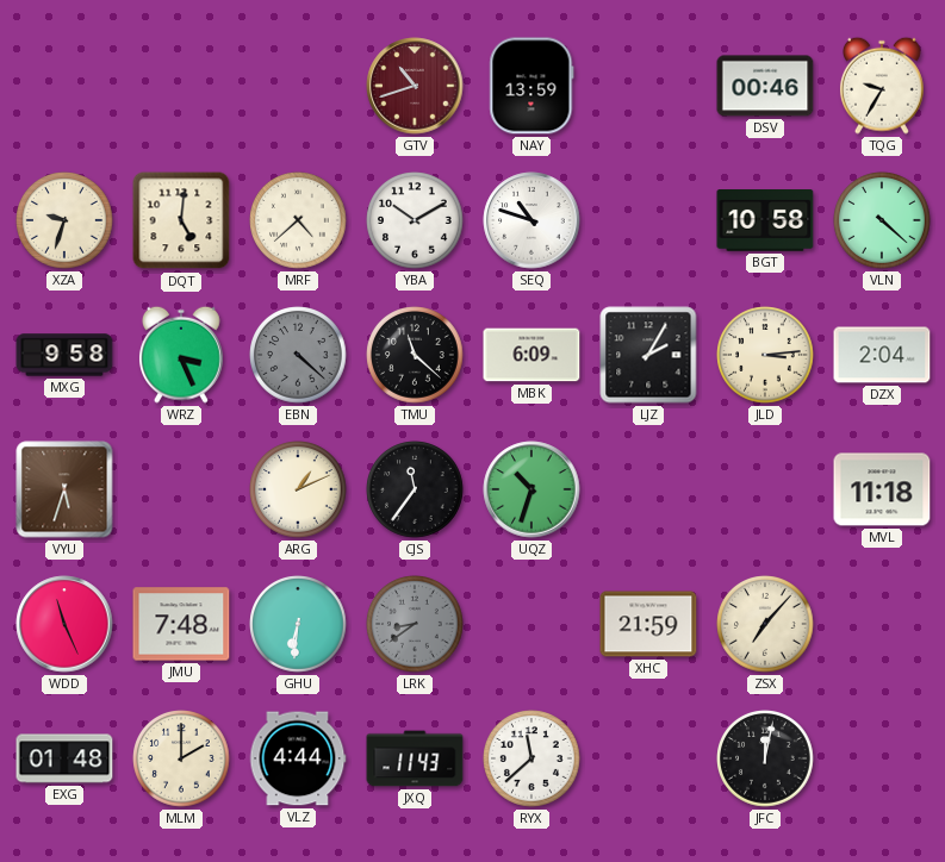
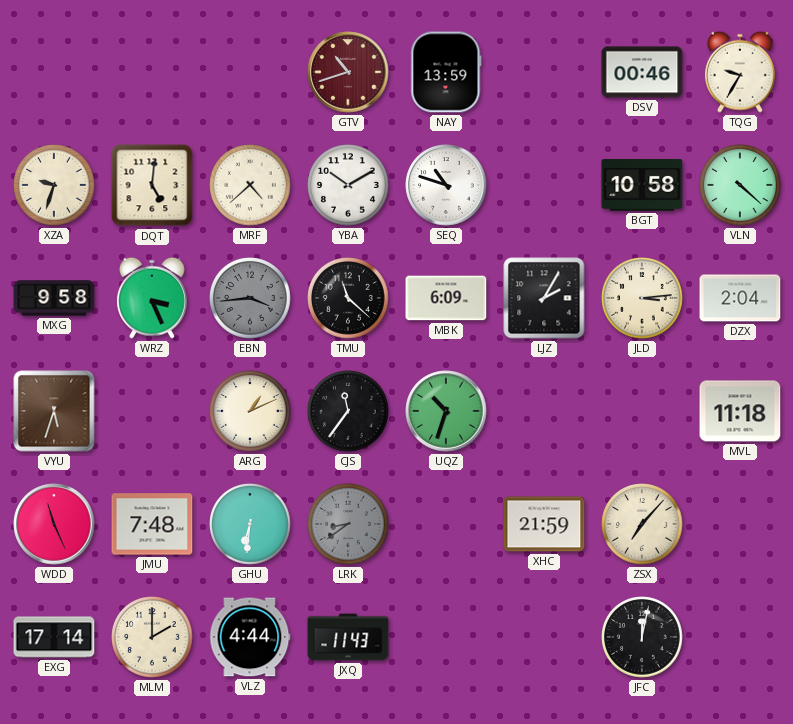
EBN: 4:22 -> 3:44
EXG: 01:48 -> 17:14
RYX: 11:38 -> none
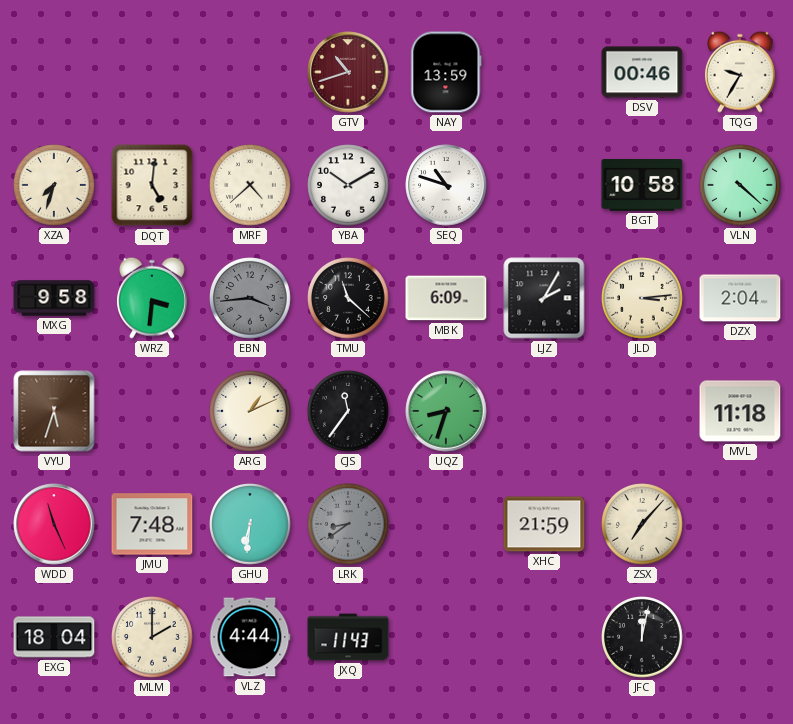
XZA: 9:33 -> 7:33
WRZ: 3:26 -> 3:31
UQZ: 10:33 -> 8:33
EXG: 17:14 -> 18:04
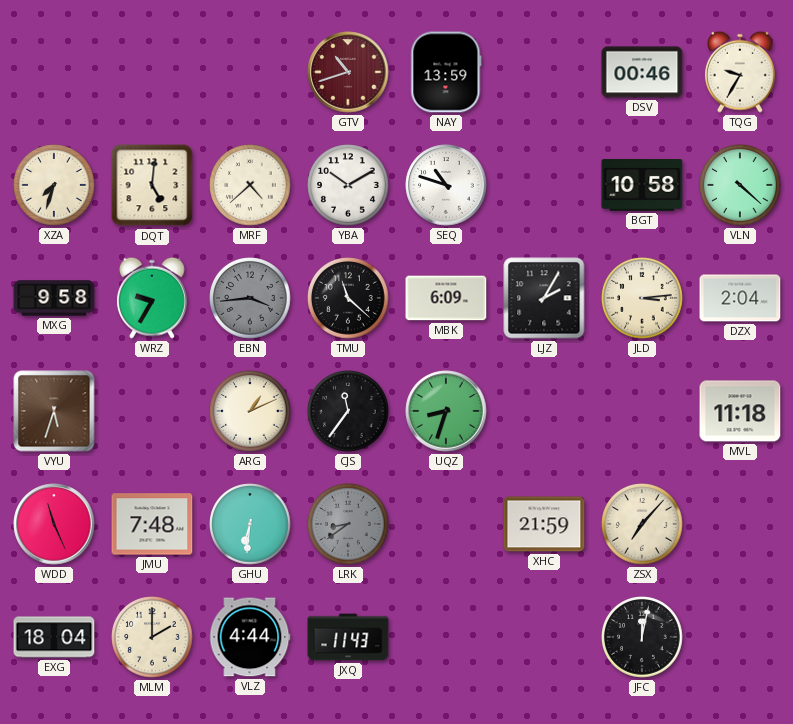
WRZ: 3:31 -> 9:35
